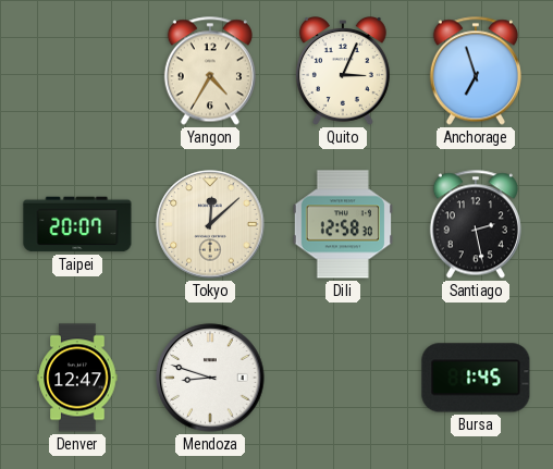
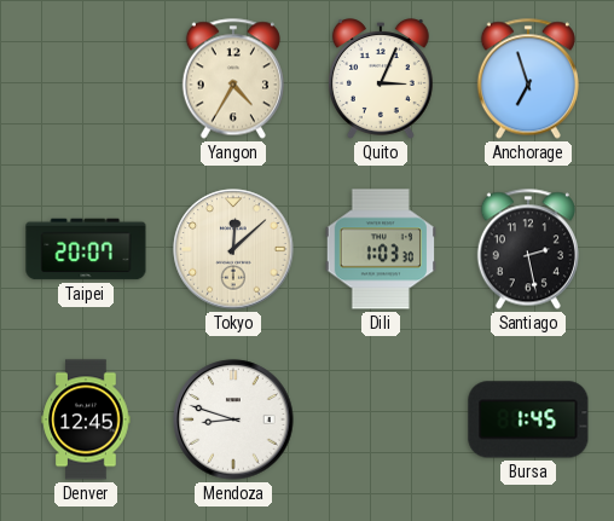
Dili: 12:58 -> 1:03
Denver: 12:47 -> 12:45
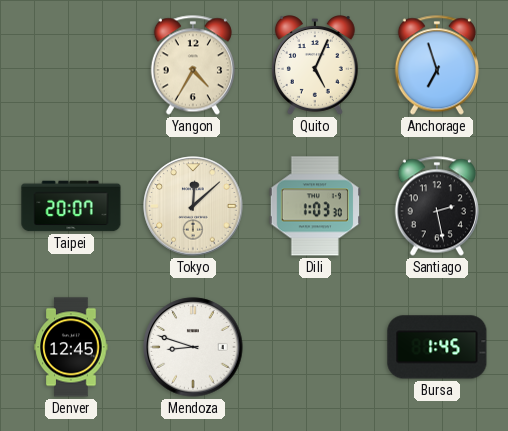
Quito: 3:04 -> 5:04
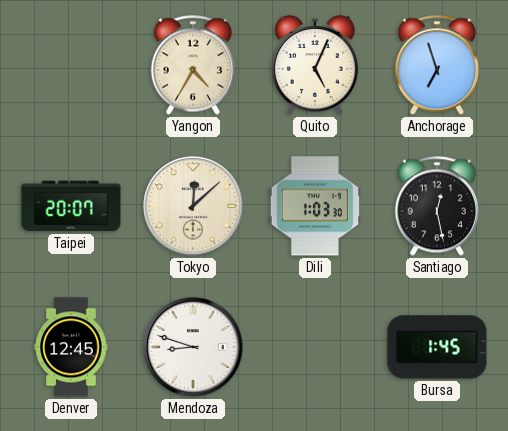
Santiago: 2:28 -> 12:28
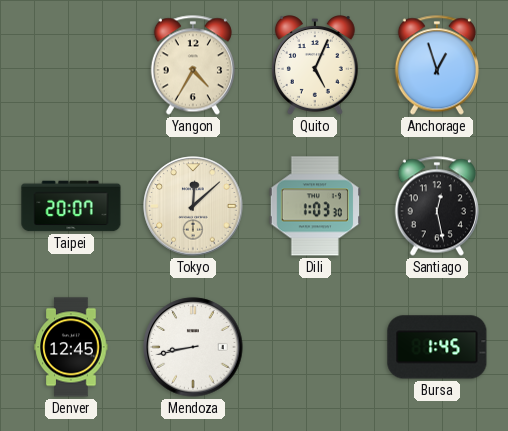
Anchorage: 6:57 -> 12:57
Mendoza: 8:48 -> 8:43
